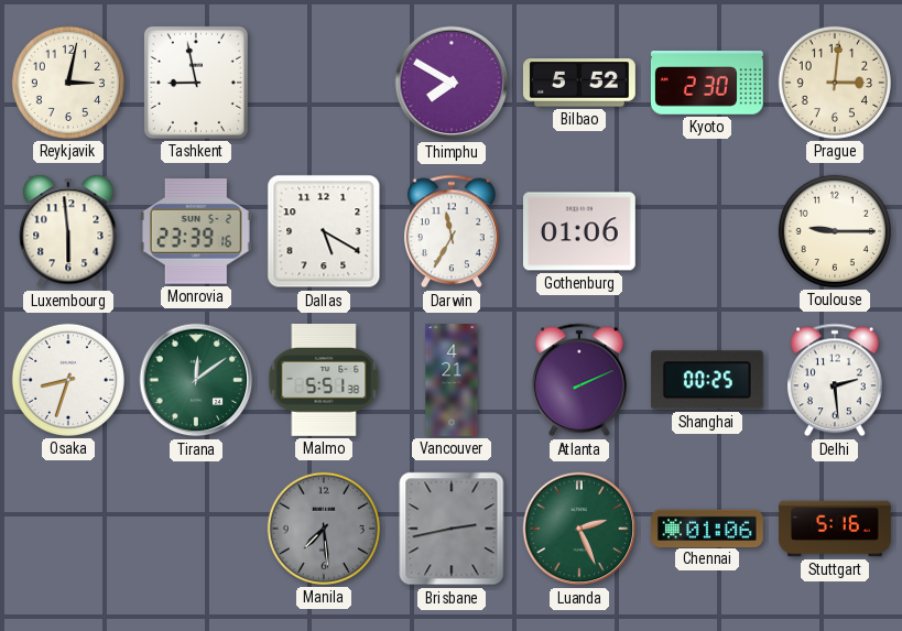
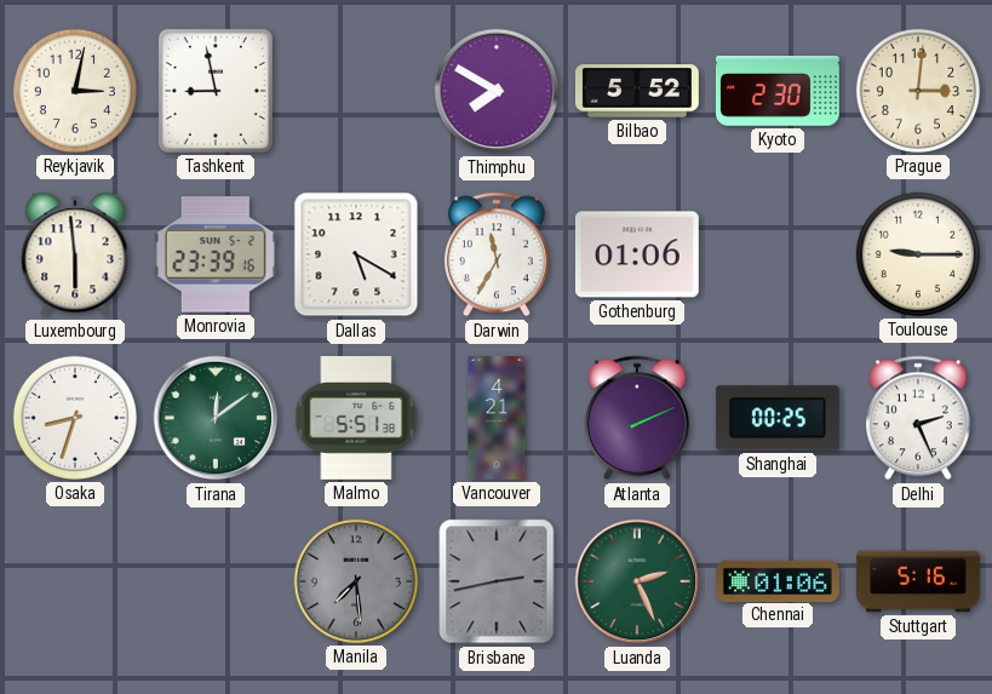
Delhi: 2:29 -> 2:26
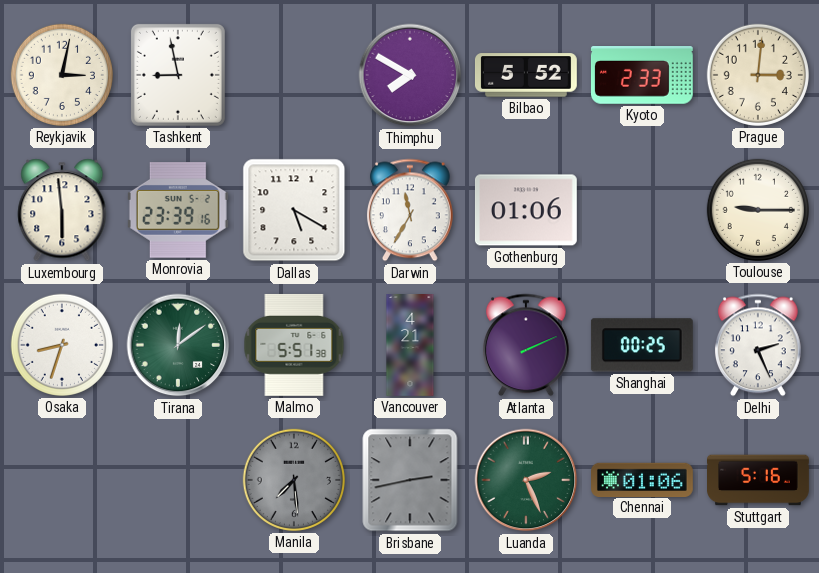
Kyoto: 2:30 -> 2:33
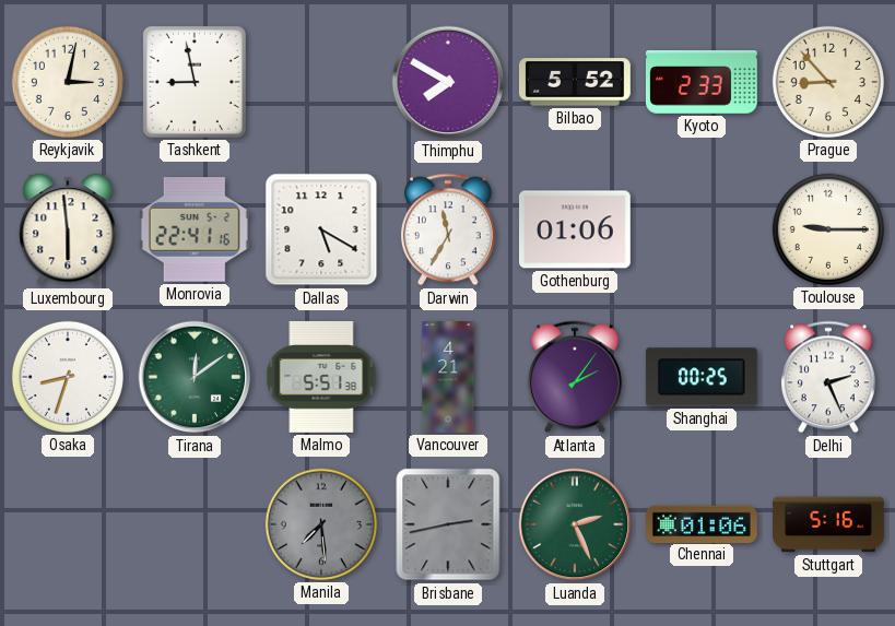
Prague: 3:01 -> 8:53
Monrovia: 23:39 -> 22:41
Atlanta: 2:11 -> 2:06
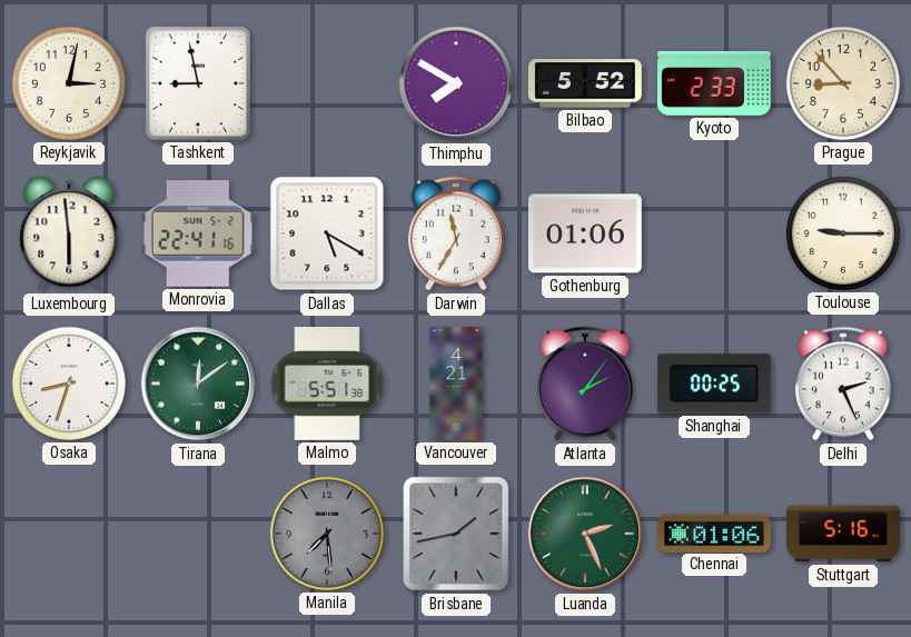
Brisbane: 2:43 -> 1:43
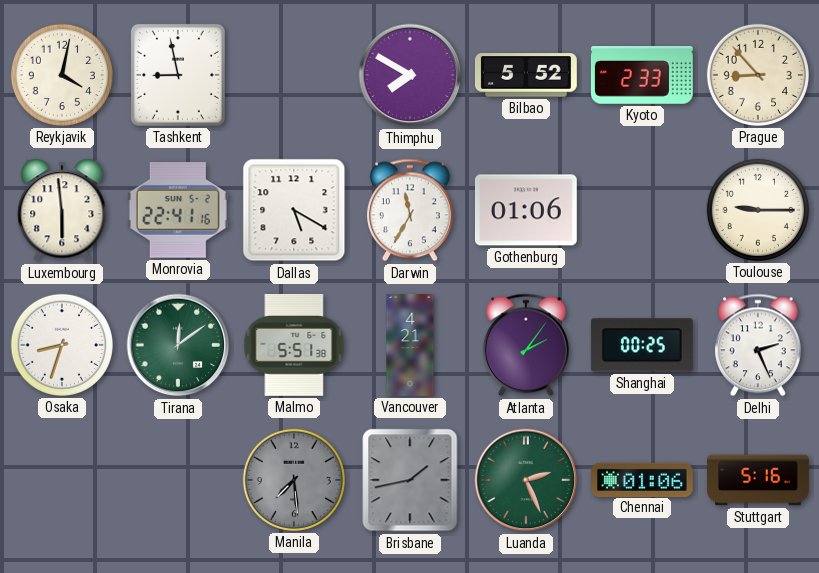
Reykjavik: 3:02 -> 4:02
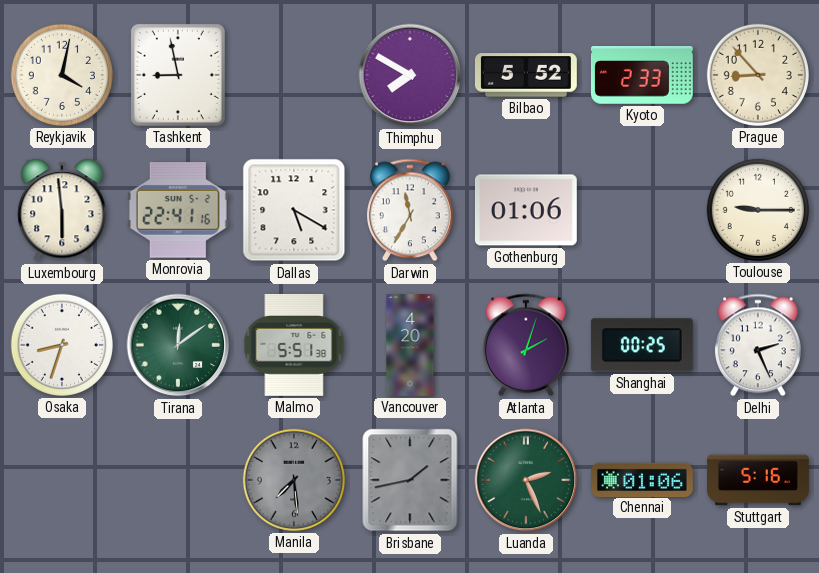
Vancouver: 4:21 -> 4:20
Atlanta: 2:06 -> 2:03
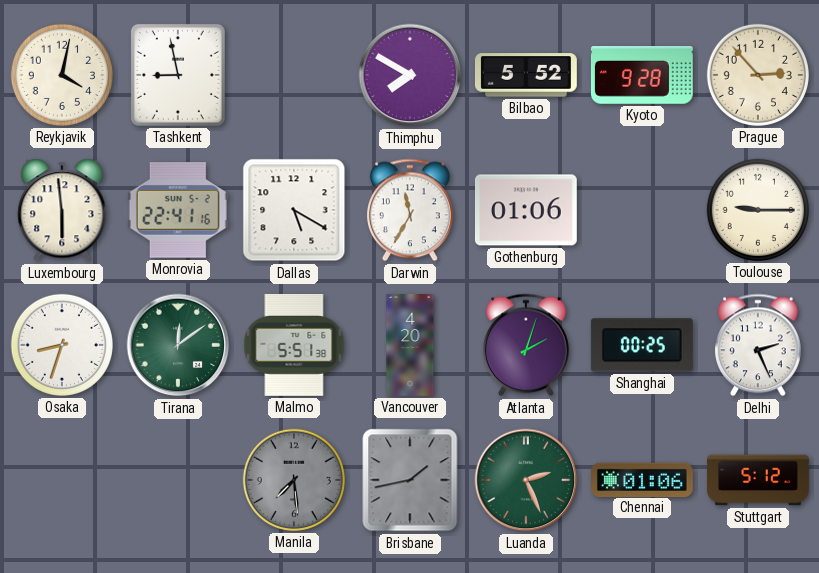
Kyoto: 2:33 -> 9:28
Prague: 8:53 -> 2:53
Stuttgart: 5:16 -> 5:12
